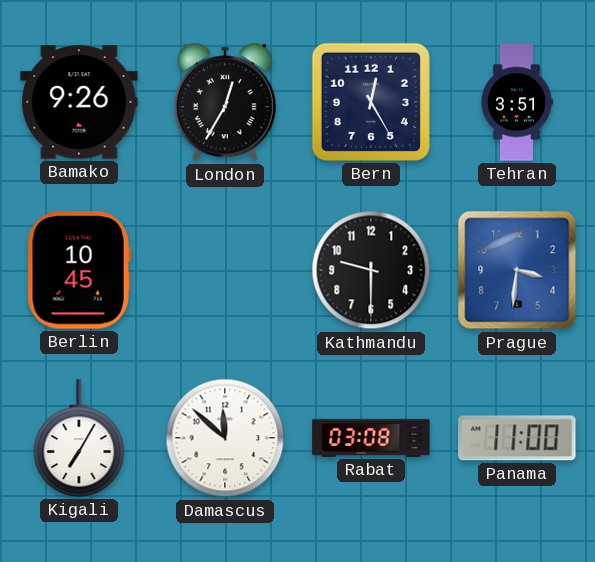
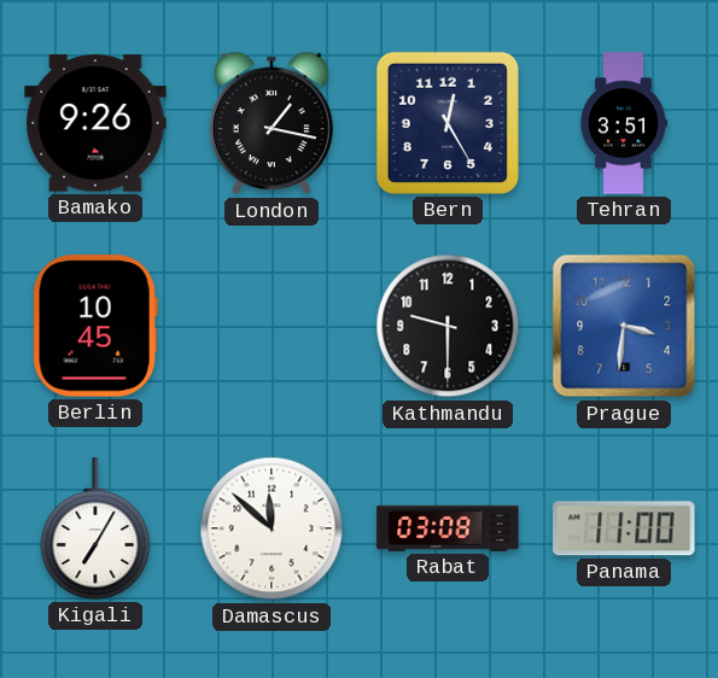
London: 12:35 -> 1:17
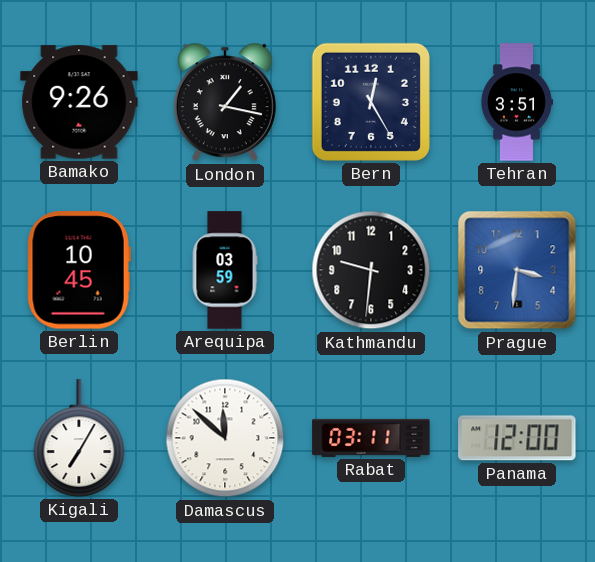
Arequipa: none -> 03:59
Kathmandu: 9:30 -> 9:31
Rabat: 03:08 -> 03:11
Panama: 11:00 -> 12:00
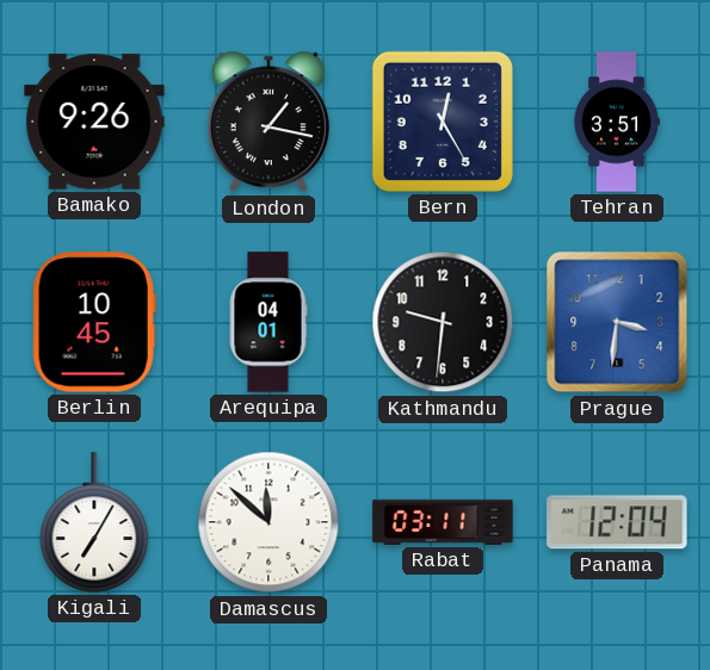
Arequipa: 03:59 -> 04:01
Panama: 12:00 -> 12:04
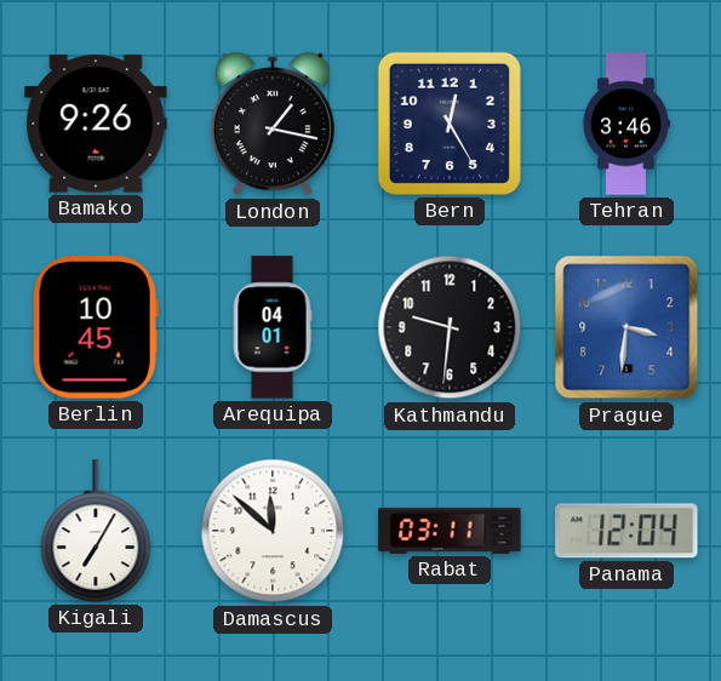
Tehran: 3:51 -> 3:46
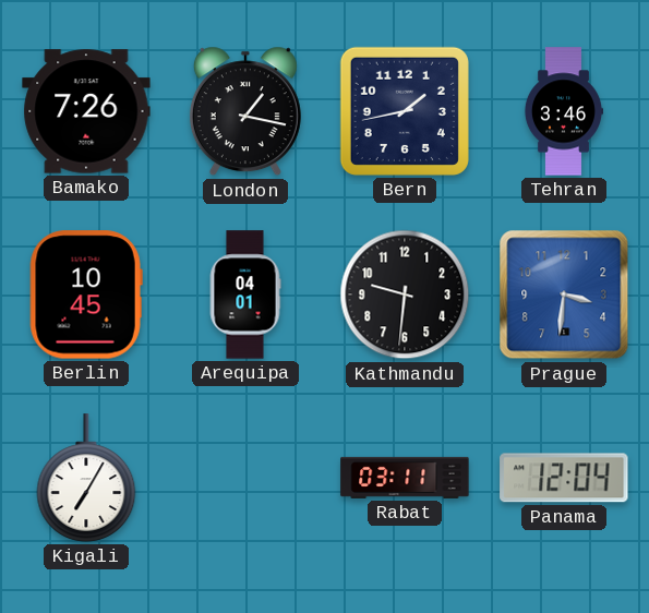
Bamako: 9:26 -> 7:26
Bern: 12:25 -> 1:43
Damascus: 11:52 -> none
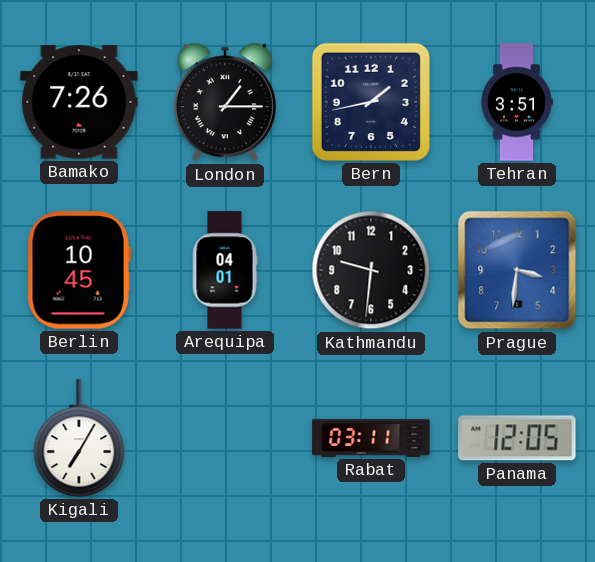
London: 1:17 -> 1:15
Tehran: 3:46 -> 3:51
Panama: 12:04 -> 12:05
